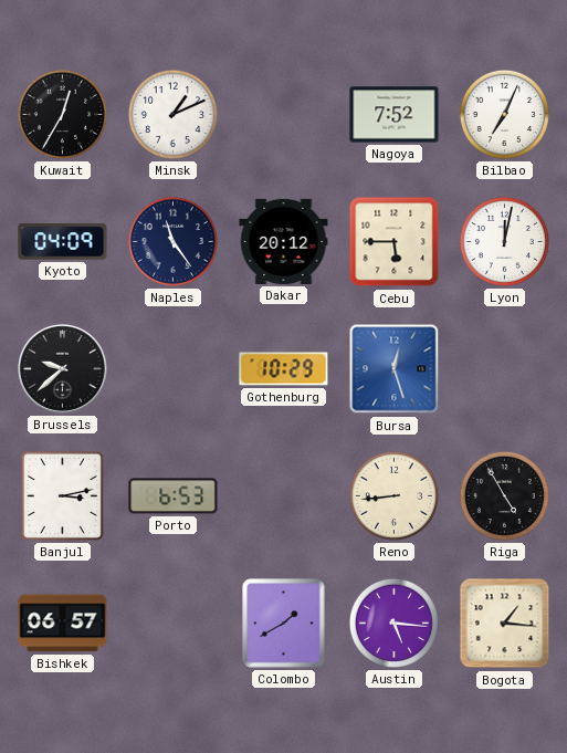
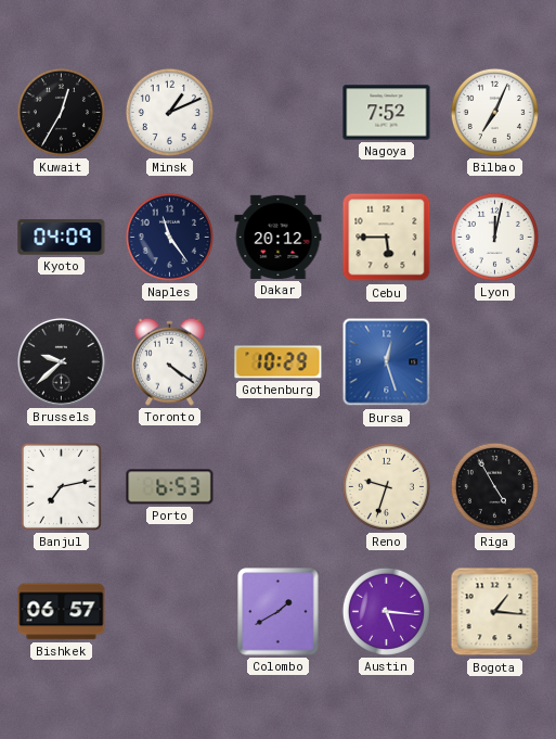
Toronto: none -> 4:21
Banjul: 3:13 -> 7:13
Reno: 8:44 -> 9:33
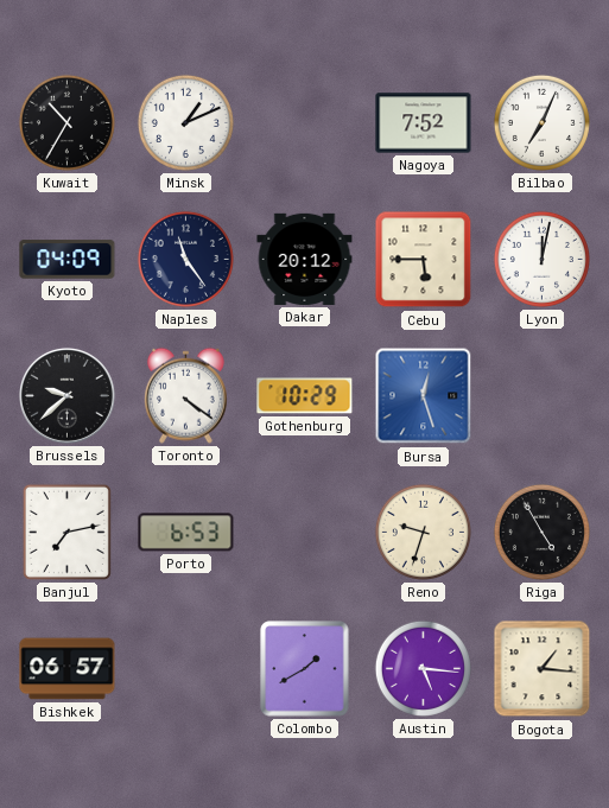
Kuwait: 12:35 -> 10:35
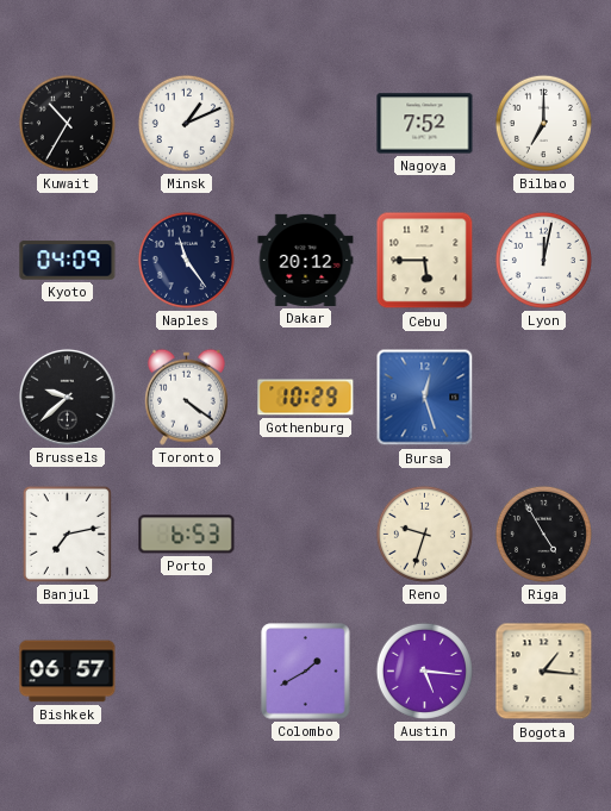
Bilbao: 7:04 -> 7:00
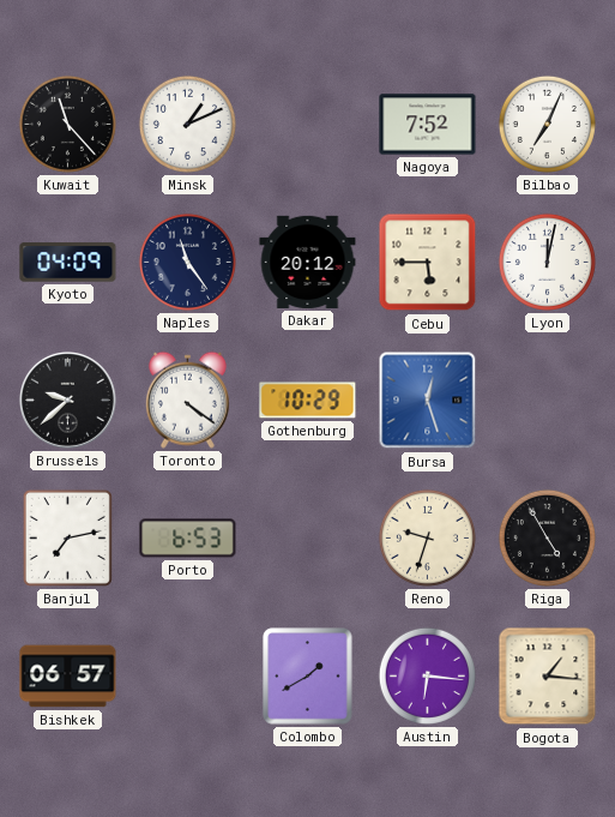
Kuwait: 10:35 -> 11:23
Bilbao: 7:00 -> 7:04
Austin: 5:16 -> 6:16
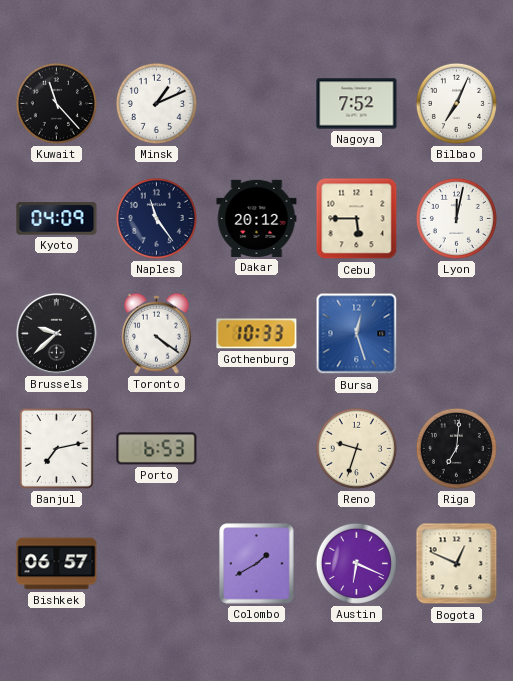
Gothenburg: 10:29 -> 10:33
Riga: 4:55 -> 7:01
Austin: 6:16 -> 6:19
Bogota: 1:16 -> 12:49
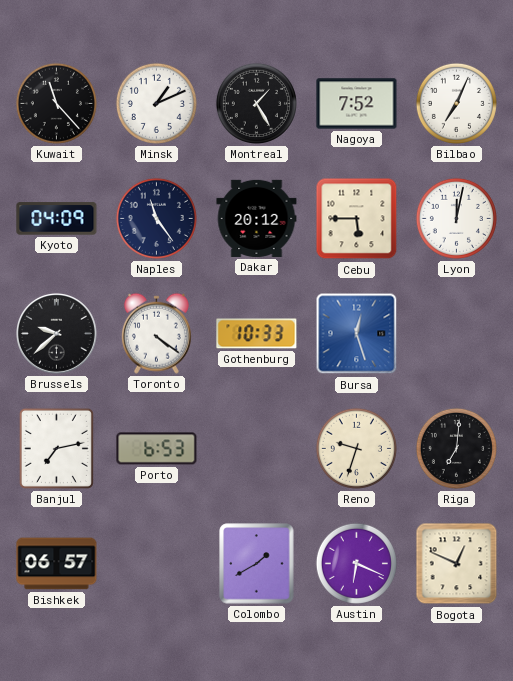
Montreal: none -> 1:25
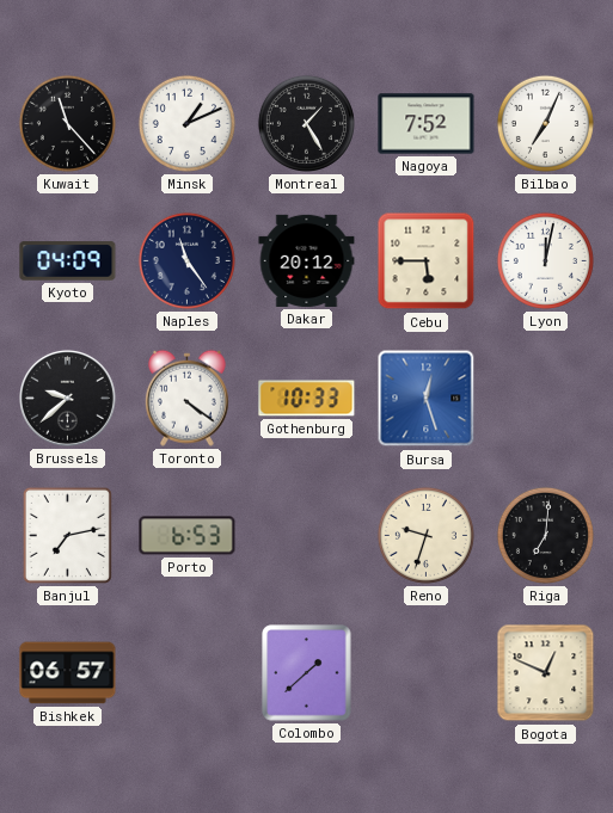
Colombo: 1:40 -> 1:38
Austin: 6:19 -> none
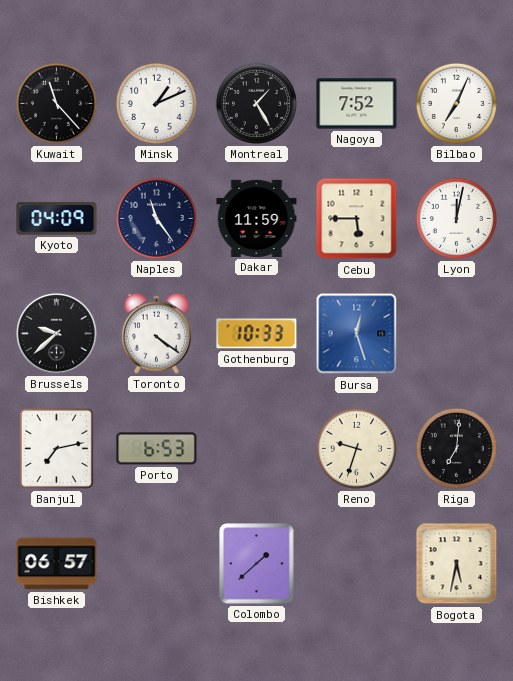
Dakar: 20:12 -> 11:59
Bogota: 12:49 -> 5:32
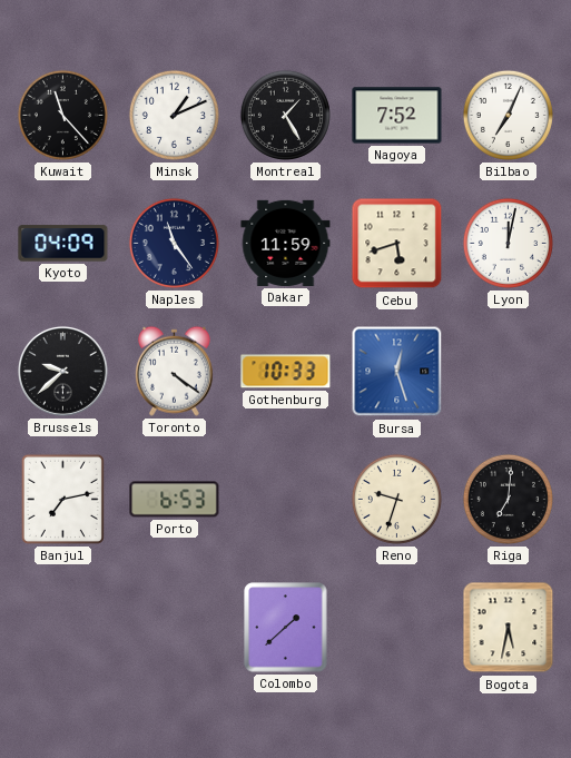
Cebu: 5:45 -> 5:42
Bishkek: 06:57 -> none
